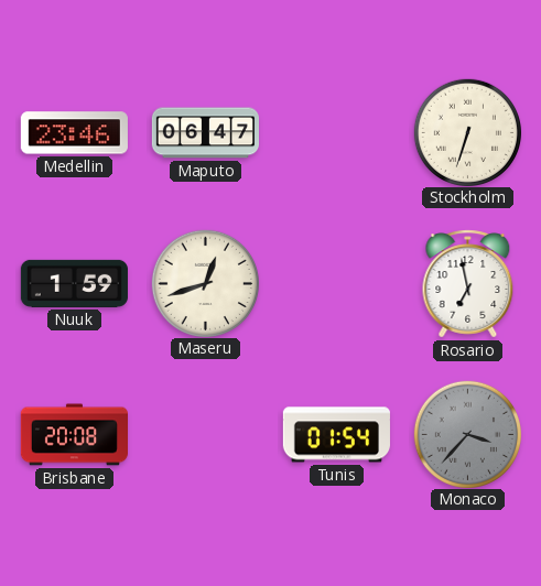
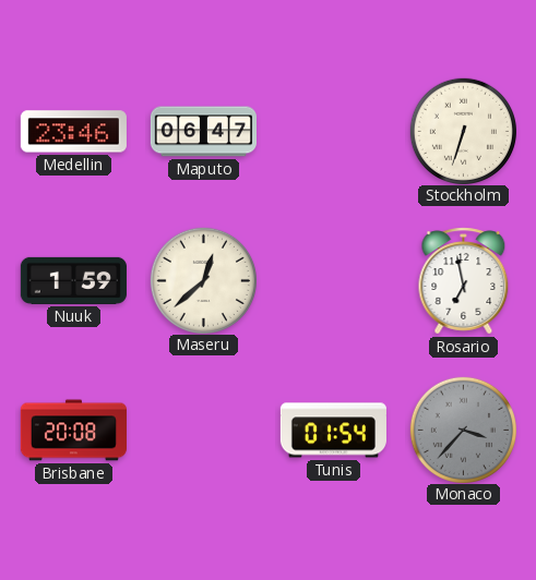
Maseru: 12:42 -> 12:38
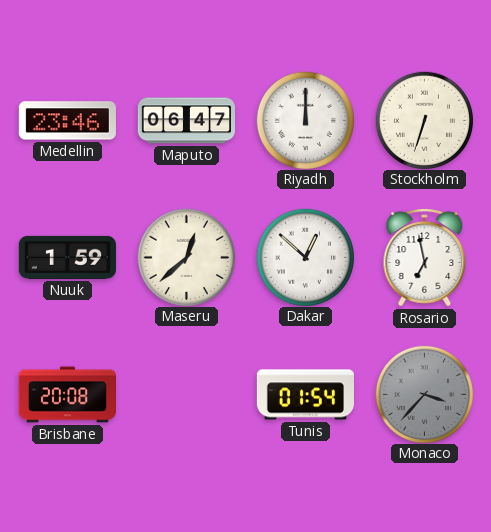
Riyadh: none -> 12:00
Dakar: none -> 12:52
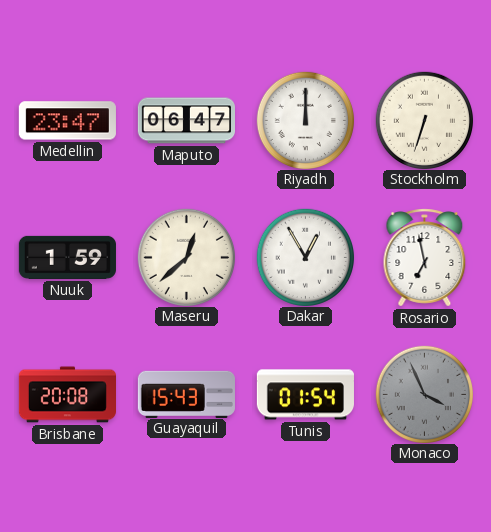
Medellin: 23:46 -> 23:47
Dakar: 12:52 -> 12:55
Guayaquil: none -> 15:43
Monaco: 3:37 -> 3:56
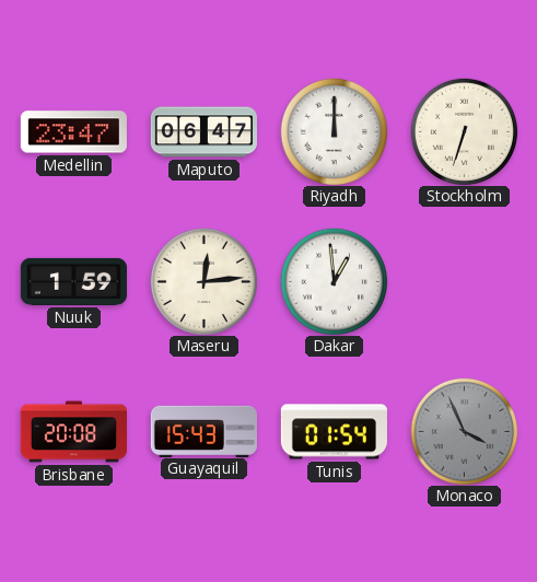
Maseru: 12:38 -> 12:14
Dakar: 12:55 -> 12:59
Rosario: 6:58 -> none
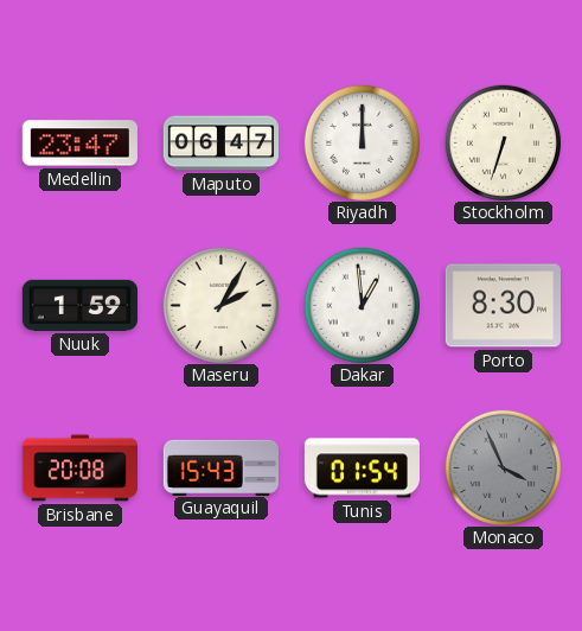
Maseru: 12:14 -> 2:05
Porto: none -> 8:30
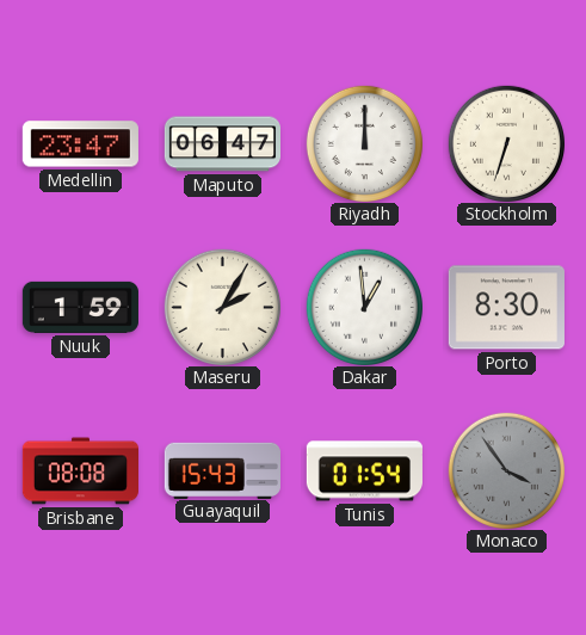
Brisbane: 20:08 -> 08:08
Monaco: 3:56 -> 3:54
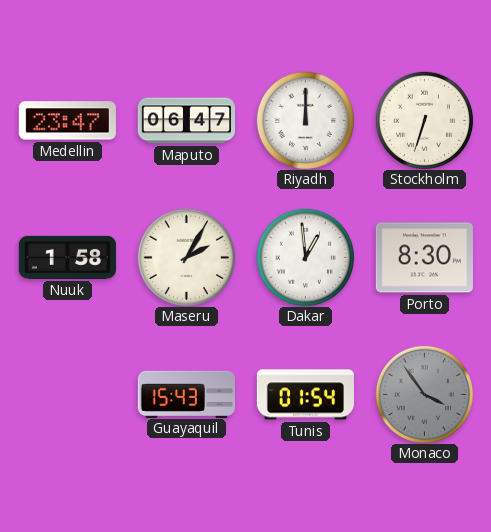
Nuuk: 1:59 -> 1:58
Brisbane: 08:08 -> none
